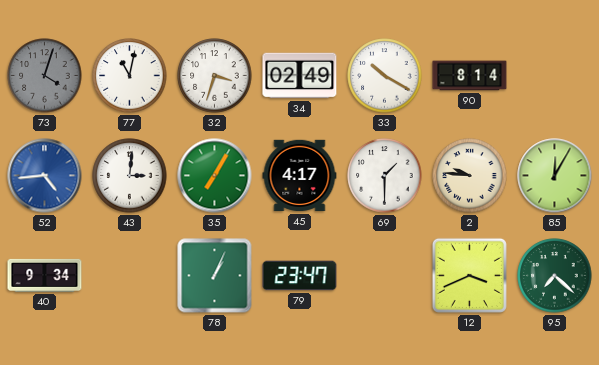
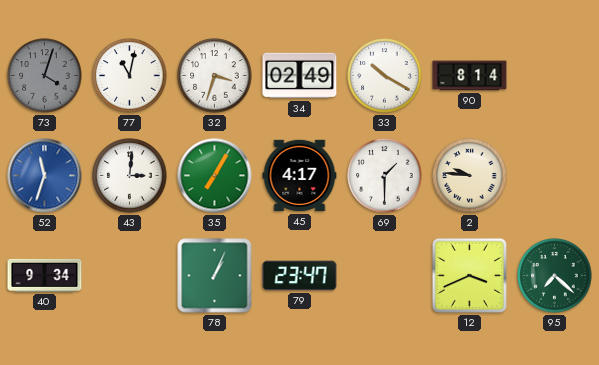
52: 4:44 -> 11:33
85: 12:05 -> none
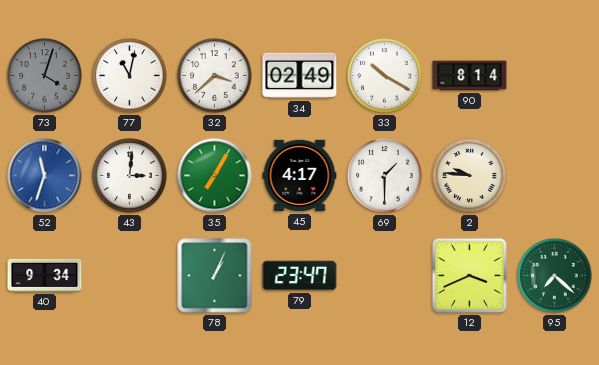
32: 3:33 -> 3:38
